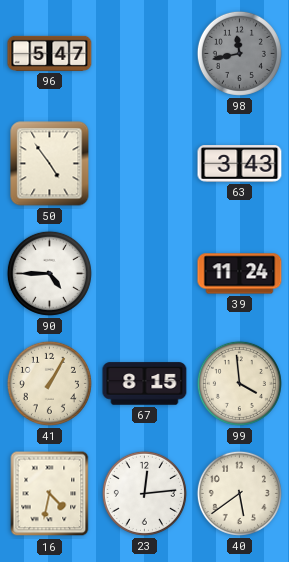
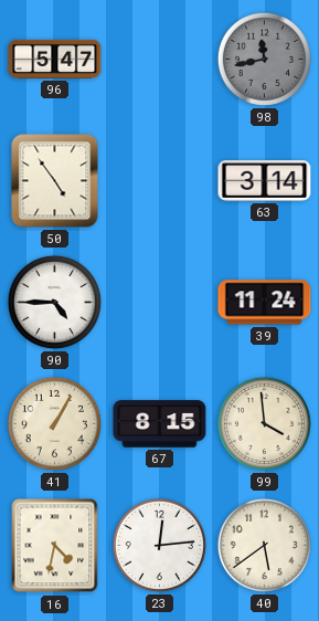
63: 3:43 -> 3:14
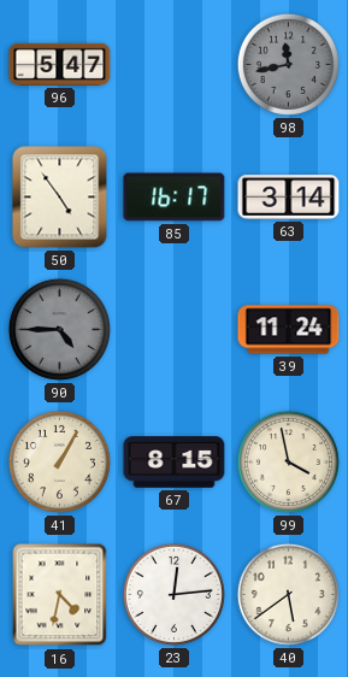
85: none -> 16:17
90 dial: white -> grey
99: 3:59 -> 3:58
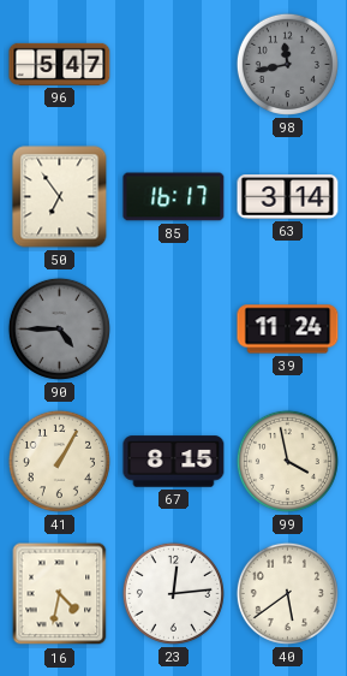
50: 4:54 -> 6:54
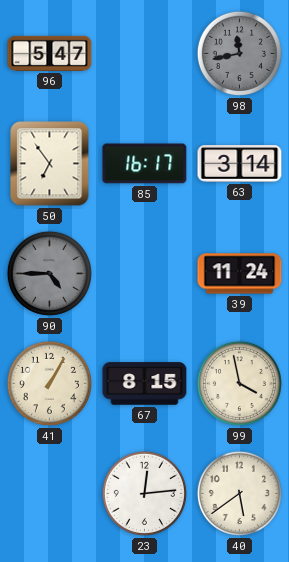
16: 4:32 -> none
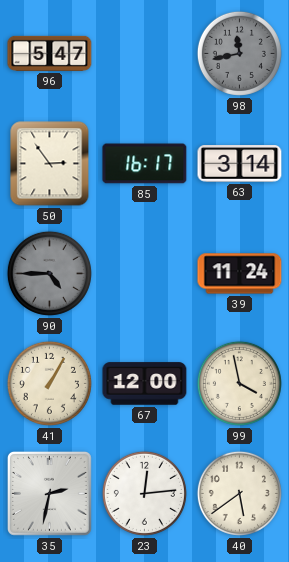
50: 6:54 -> 2:54
67: 8:15 -> 12:00
35: none -> 2:32
